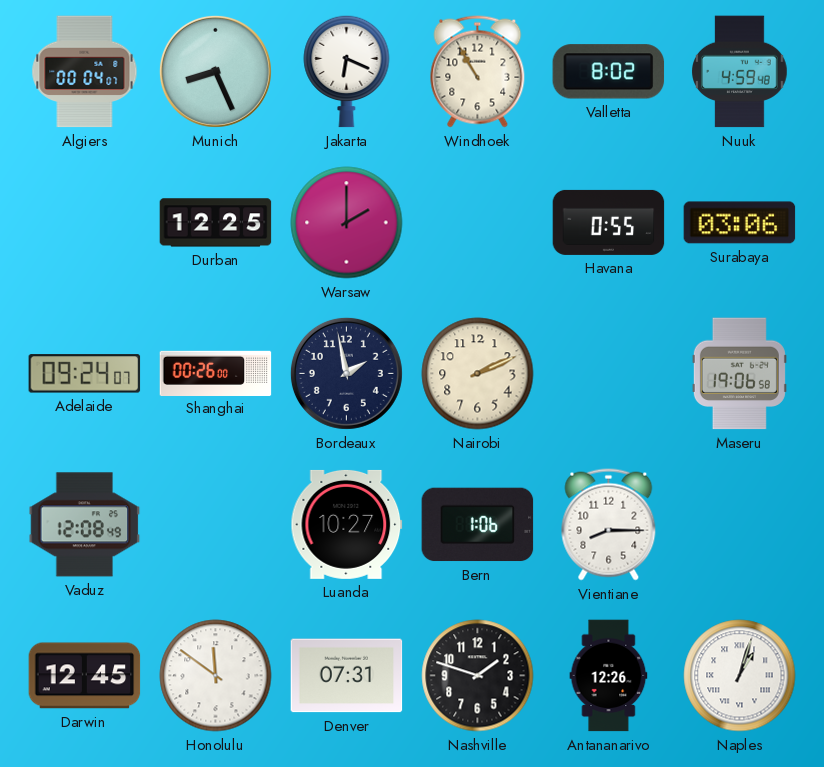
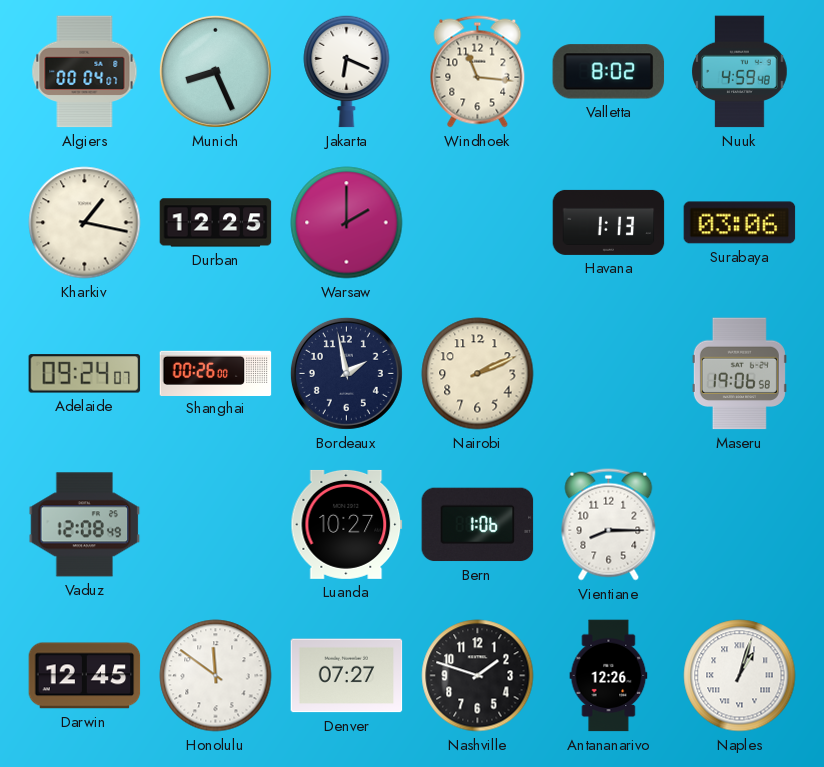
Windhoek: 10:55 -> 11:16
Kharkiv: none -> 1:17
Havana: 0:55 -> 1:13
Denver: 07:31 -> 07:27
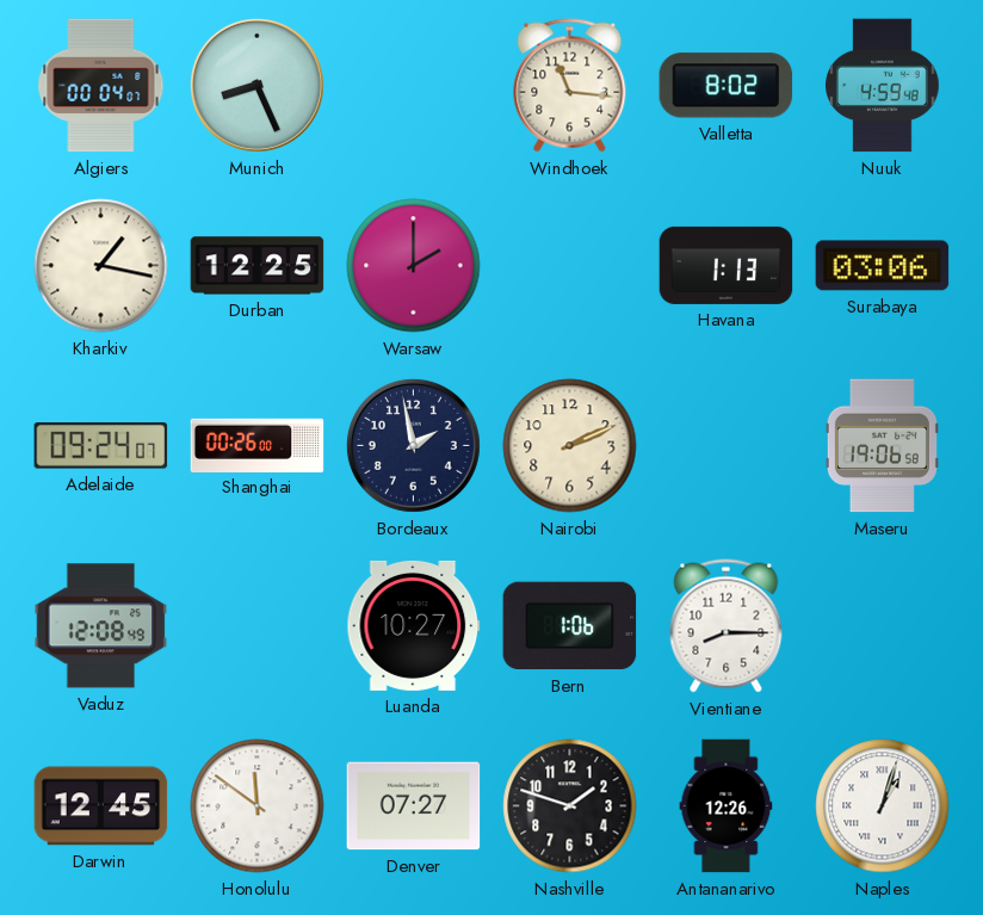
Jakarta: 6:19 -> none
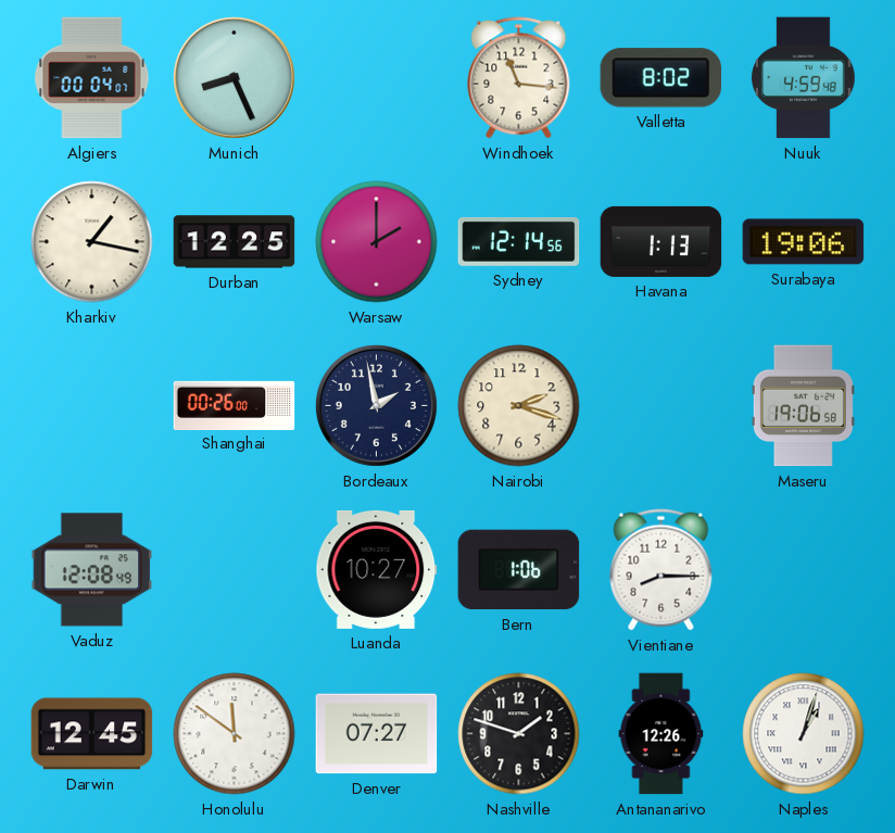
Sydney: none -> 12:14
Surabaya: 03:06 -> 19:06
Adelaide: 09:24 -> none
Nairobi: 2:11 -> 2:18
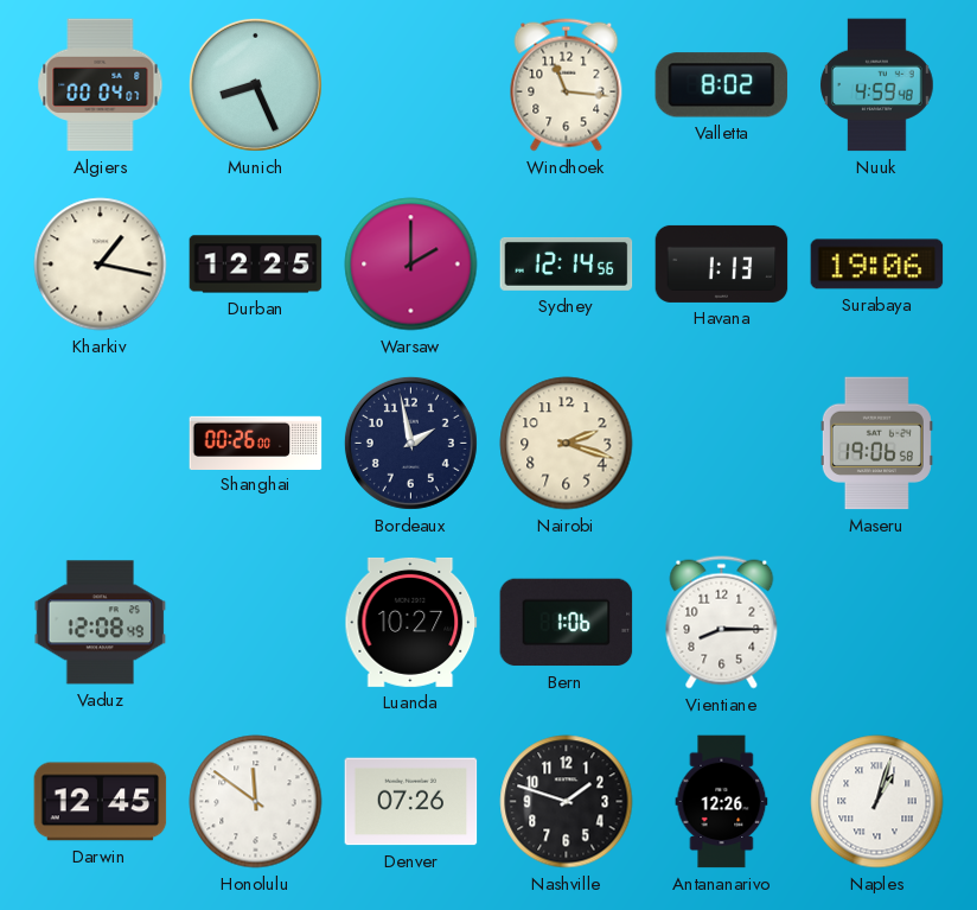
Denver: 07:27 -> 07:26
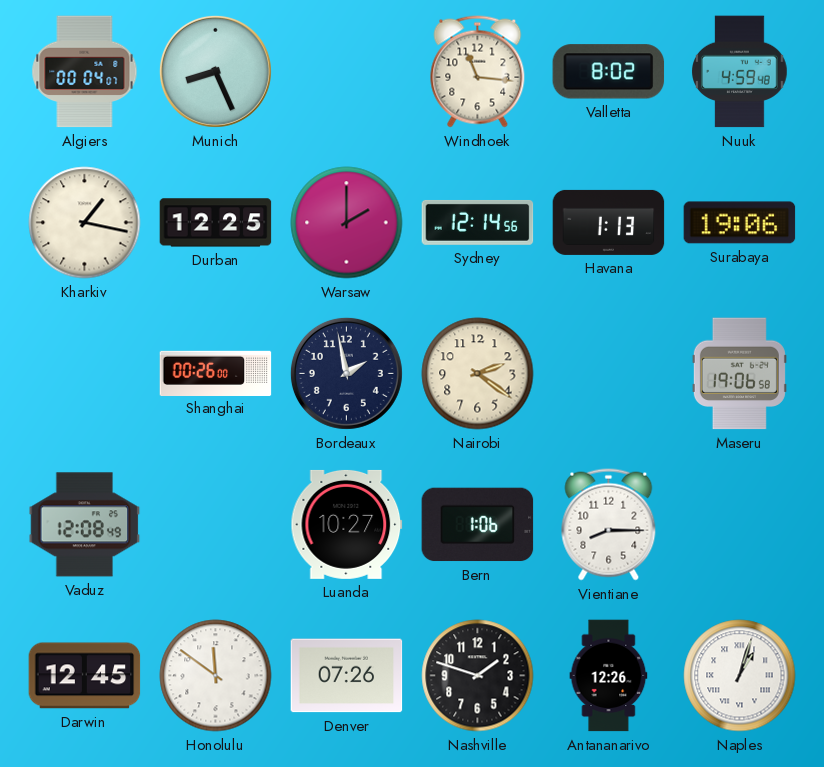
Nairobi: 2:18 -> 2:21
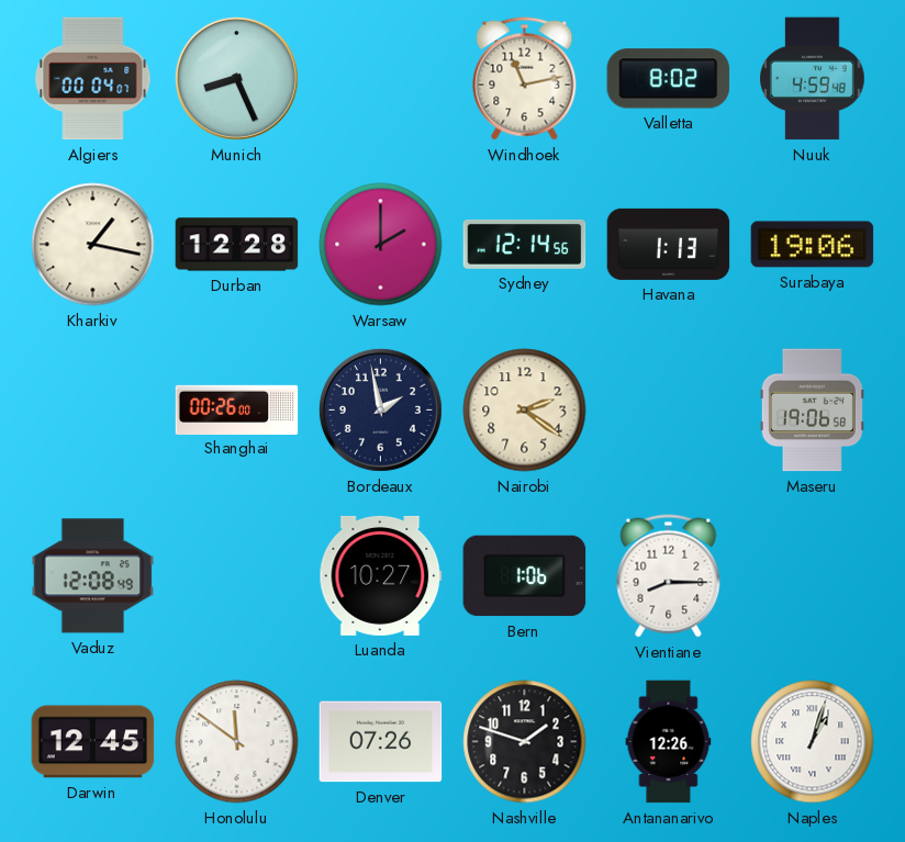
Windhoek: 11:16 -> 11:13
Durban: 12:25 -> 12:28
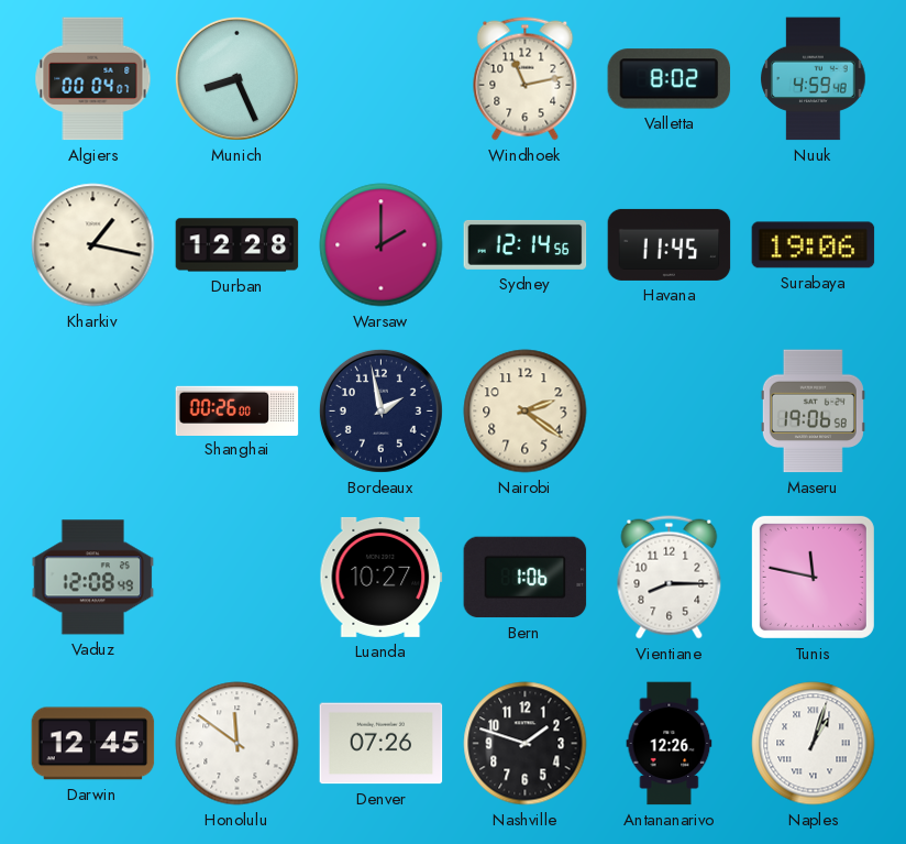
Havana: 1:13 -> 11:45
Tunis: none -> 11:47
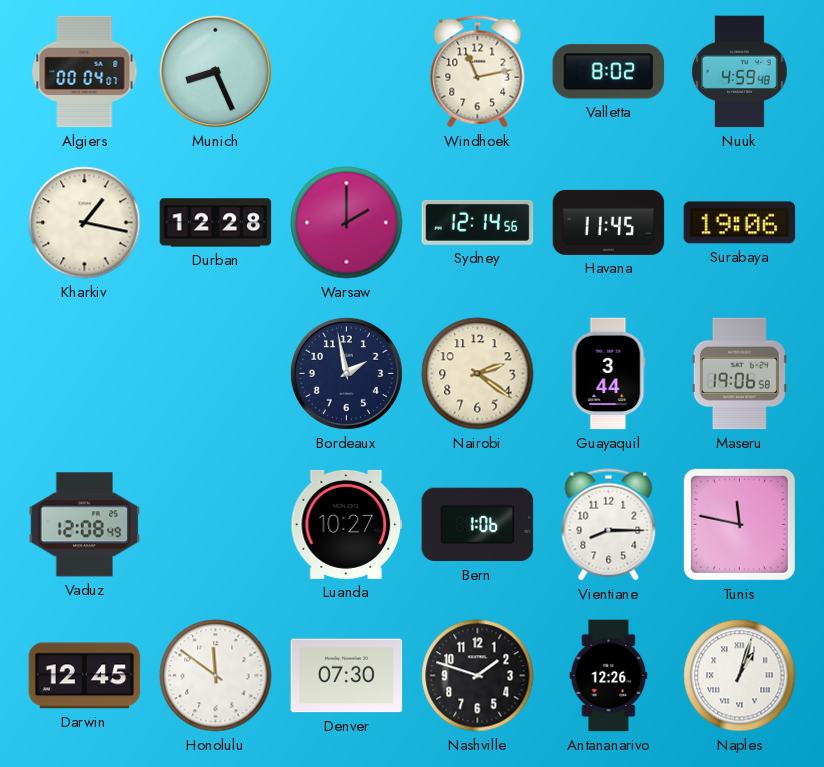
Shanghai: 00:26 -> none
Guayaquil: none -> 3:44
Denver: 07:26 -> 07:30
